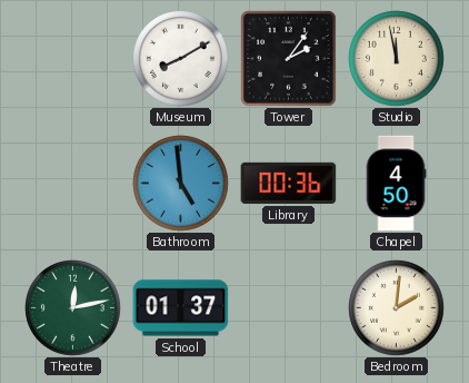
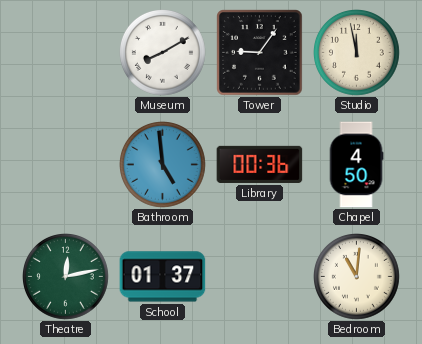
Tower: 2:06 -> 9:06
Bedroom: 2:01 -> 11:01
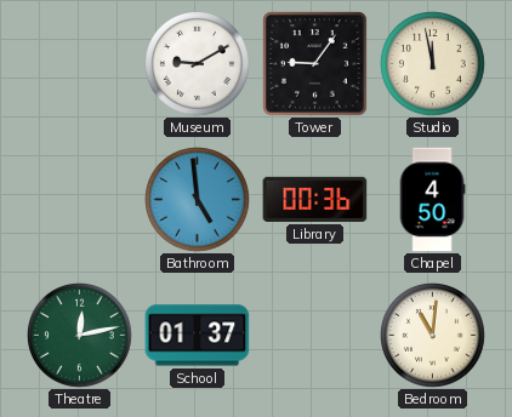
Museum: 8:10 -> 9:10
